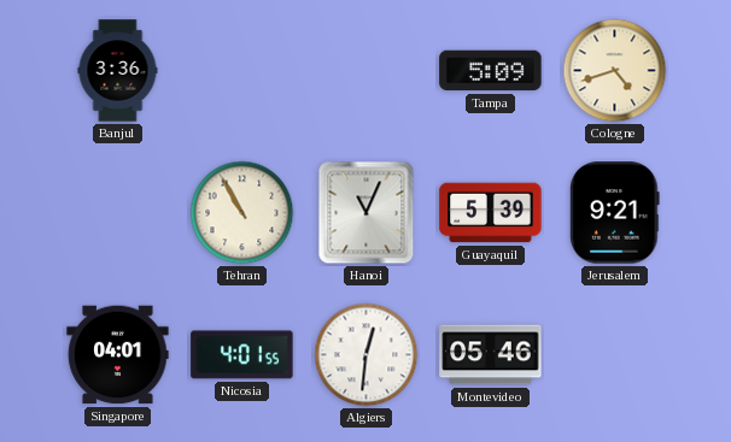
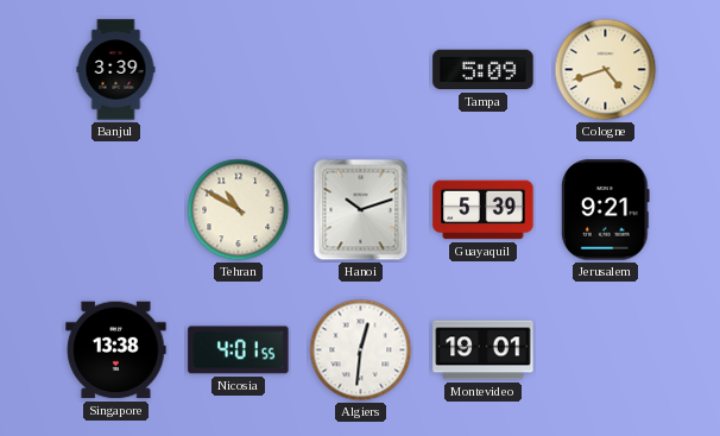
Banjul: 3:36 -> 3:39
Tehran: 10:55 -> 10:50
Hanoi: 11:04 -> 10:12
Singapore: 04:01 -> 13:38
Montevideo: 05:46 -> 19:01
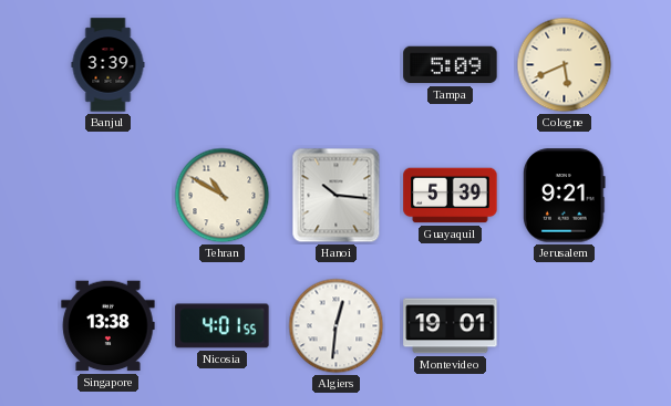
Cologne: 4:42 -> 5:41
Hanoi: 10:12 -> 10:16
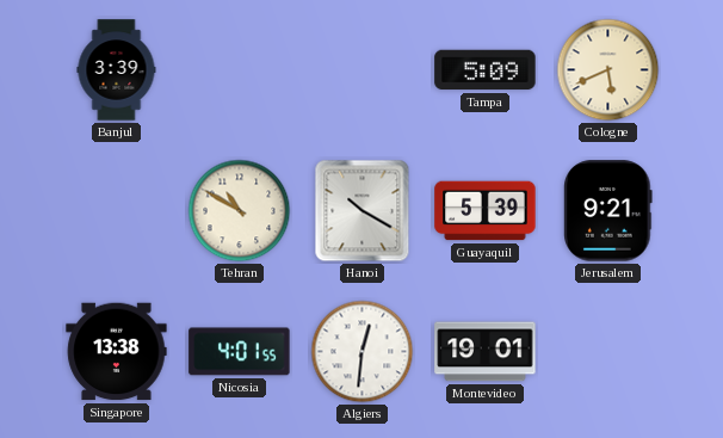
Hanoi: 10:16 -> 10:20
